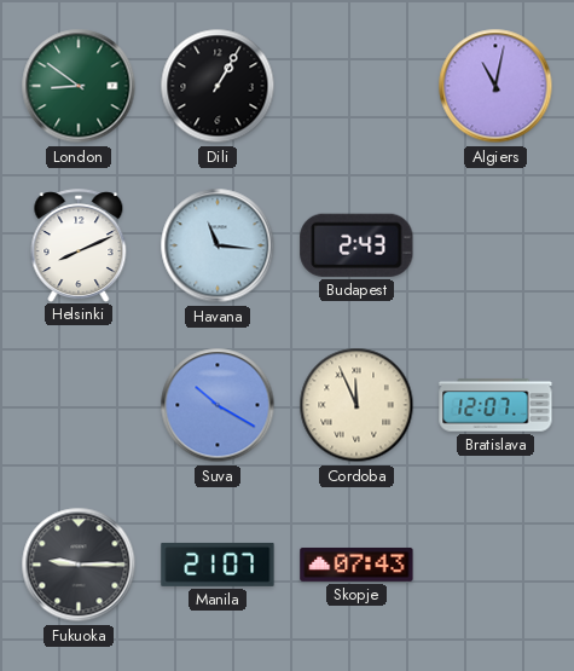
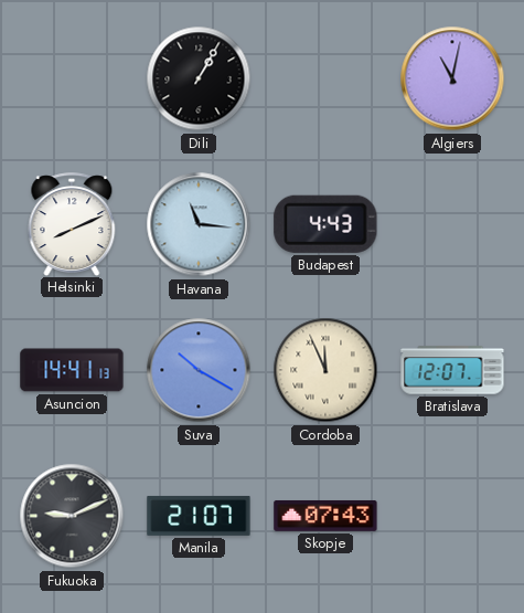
London: 8:51 -> none
Budapest: 2:43 -> 4:43
Asuncion: none -> 14:41
Fukuoka: 9:15 -> 9:11
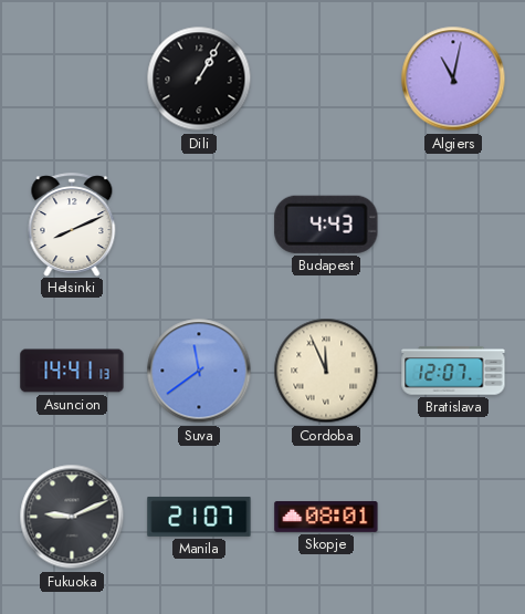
Havana: 11:16 -> none
Suva: 10:20 -> 11:39
Skopje: 07:43 -> 08:01
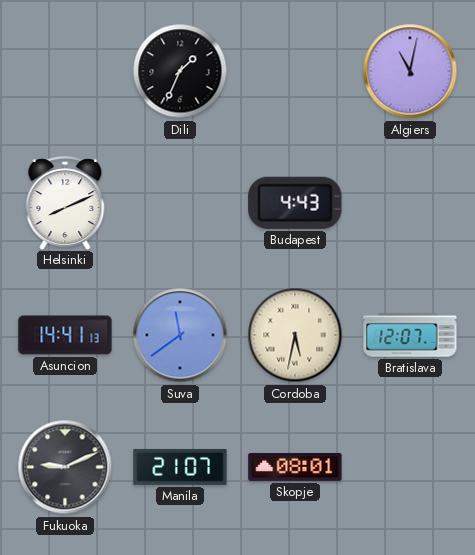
Dili: 1:05 -> 1:34
Cordoba: 11:56 -> 5:32
